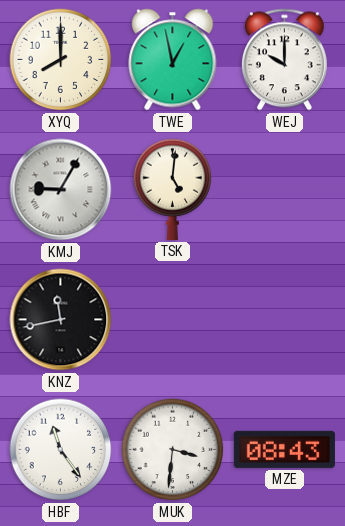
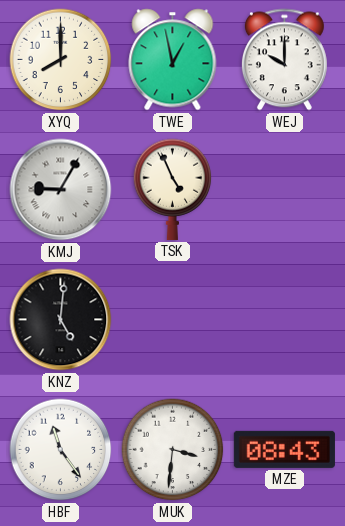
TSK: 5:01 -> 4:56
KNZ: 11:43 -> 5:01
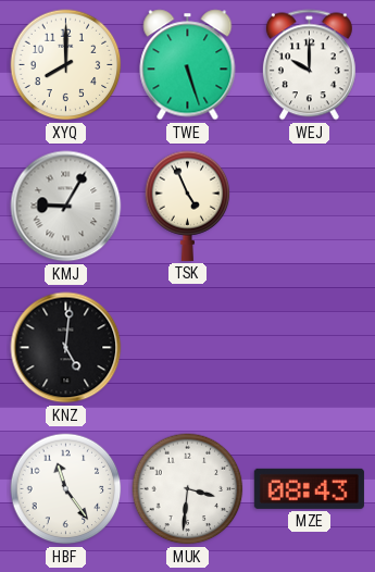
TWE: 12:58 -> 5:27
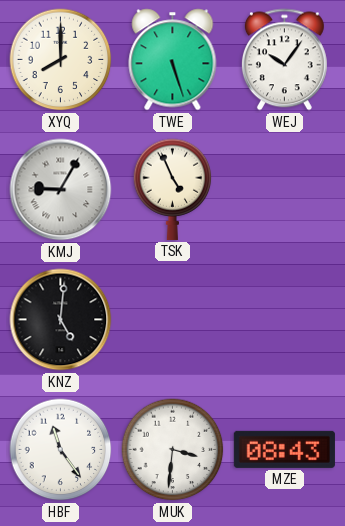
WEJ: 10:00 -> 10:06
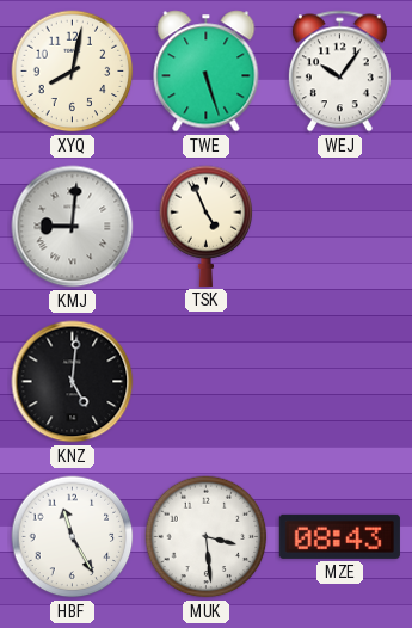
XYQ: 8:00 -> 8:02
KMJ: 9:05 -> 9:01
HBF: 11:24 -> 11:25
MUK: 3:31 -> 3:29
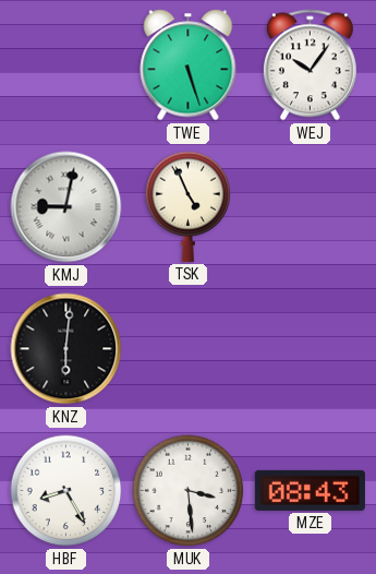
XYQ: 8:02 -> none
KMJ: 9:01 -> 9:02
KNZ: 5:01 -> 6:01
HBF: 11:25 -> 8:25
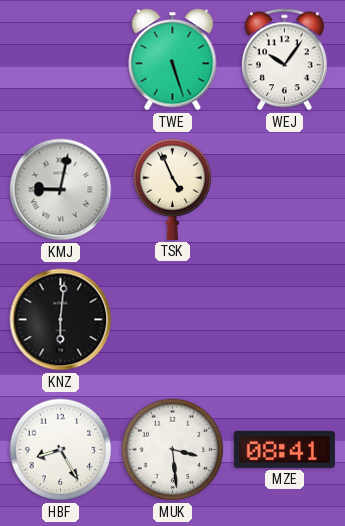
MZE: 08:43 -> 08:41
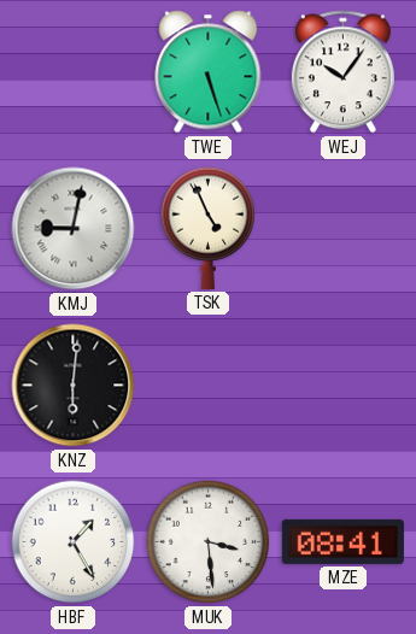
HBF: 8:25 -> 1:25
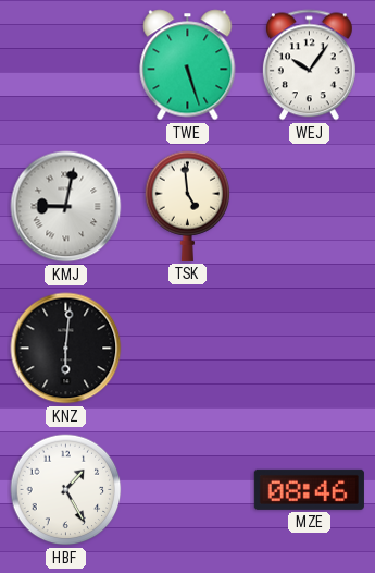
TSK: 4:56 -> 4:59
MUK: 3:29 -> none
MZE: 08:41 -> 08:46
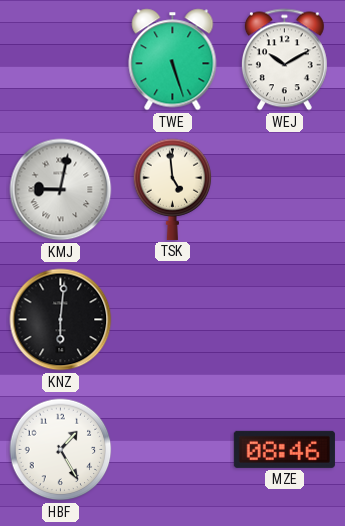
WEJ: 10:06 -> 10:10
